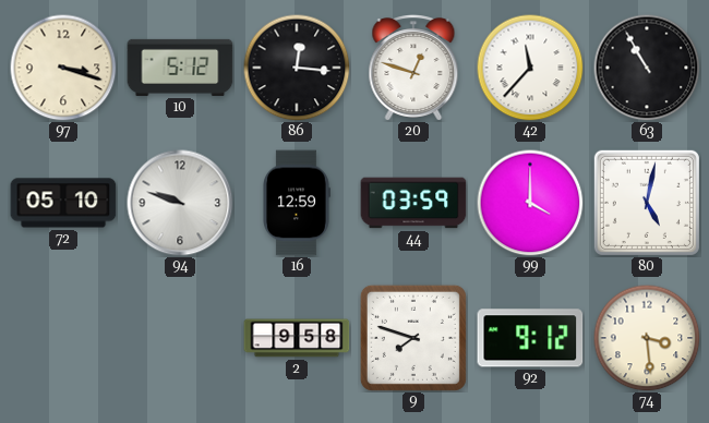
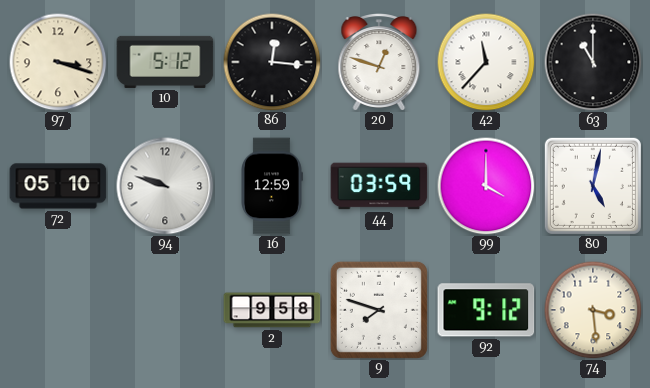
63: 10:55 -> 11:00
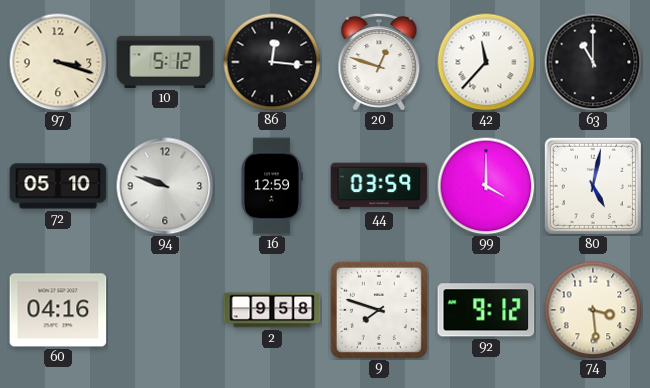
60: none -> 04:16
